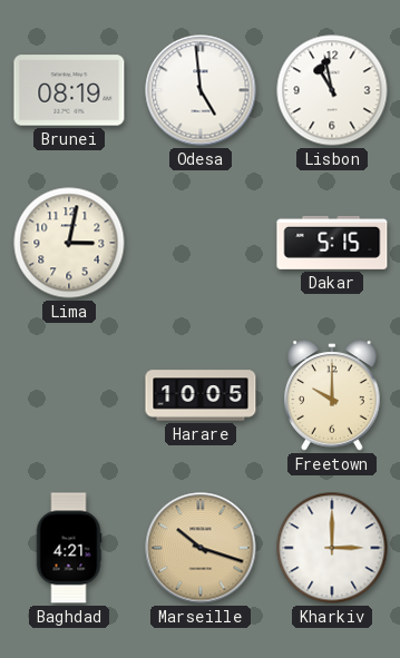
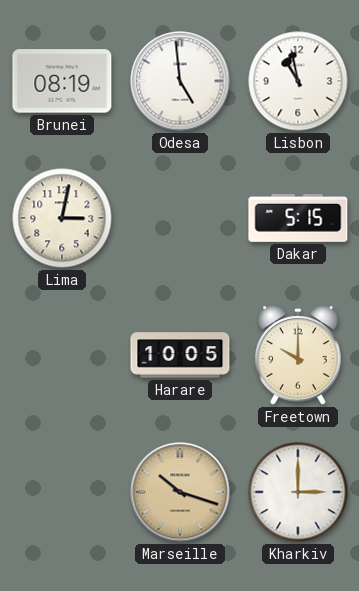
Baghdad: 4:21 -> none
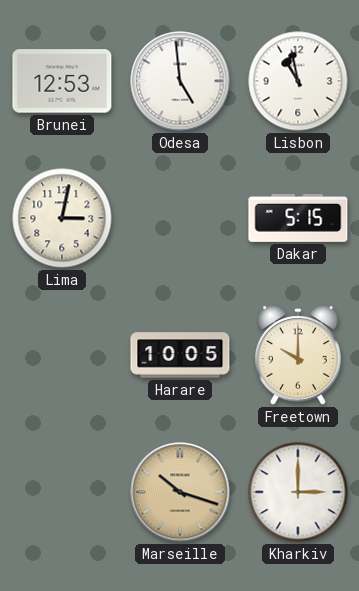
Brunei: 08:19 -> 12:53
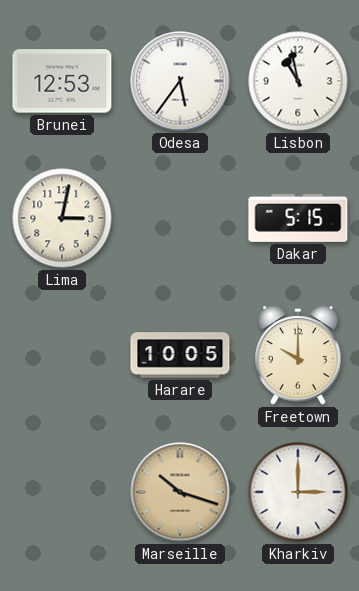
Odesa: 4:59 -> 5:36
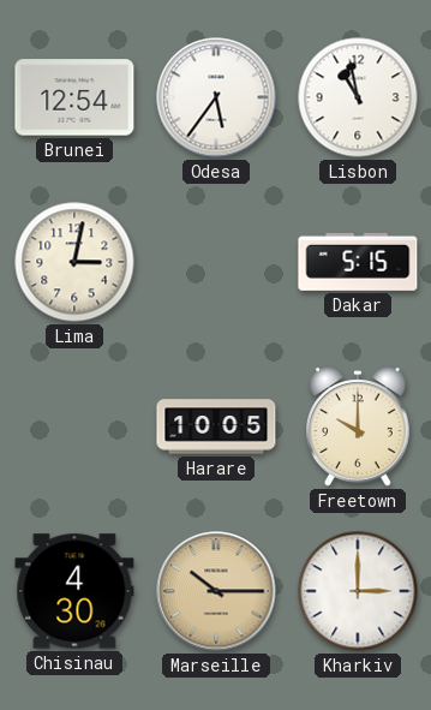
Brunei: 12:53 -> 12:54
Chisinau: none -> 4:30
Marseille: 10:18 -> 10:15
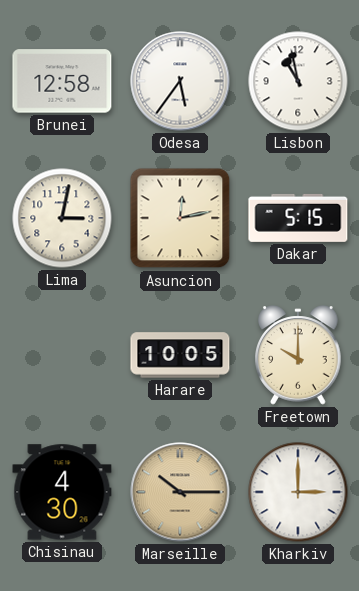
Brunei: 12:54 -> 12:58
Asuncion: none -> 12:13
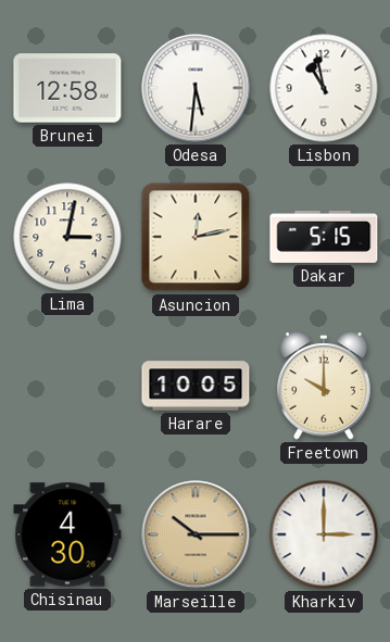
Odesa: 5:36 -> 5:31
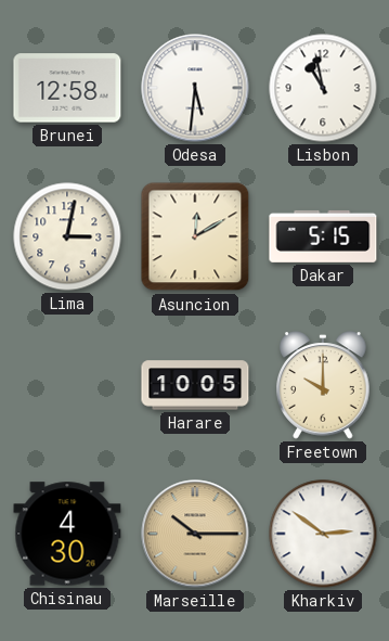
Asuncion: 12:13 -> 12:10
Kharkiv: 3:00 -> 2:51
